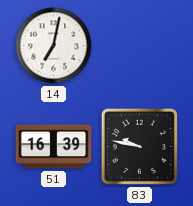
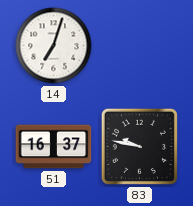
14: 7:02 -> 7:03
51: 16:39 -> 16:37
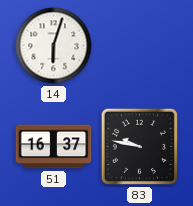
14: 7:03 -> 6:03
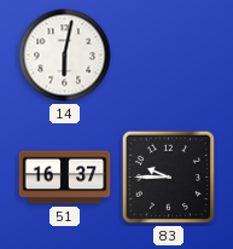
14: 6:03 -> 6:02
83: 9:47 -> 9:45
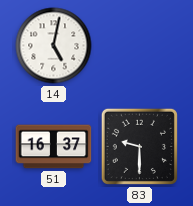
14: 6:02 -> 5:02
83: 9:45 -> 9:30
